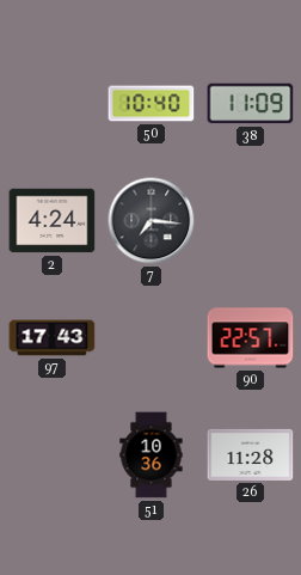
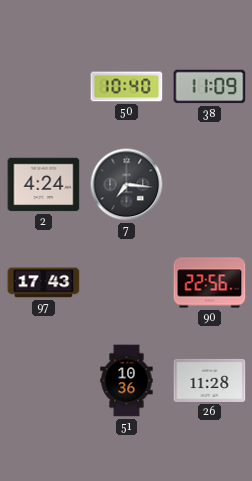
90: 22:57 -> 22:56
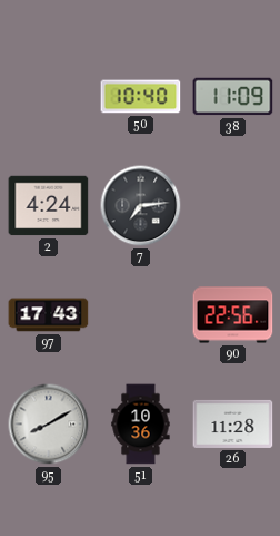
7: 7:16 -> 7:14
95: none -> 8:10
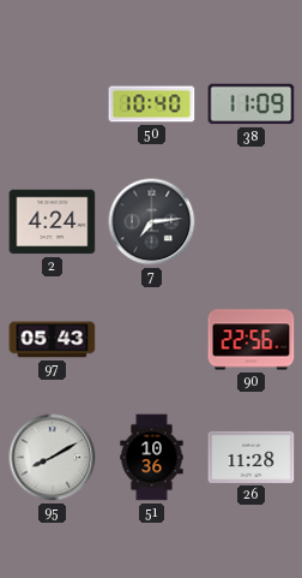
97: 17:43 -> 05:43
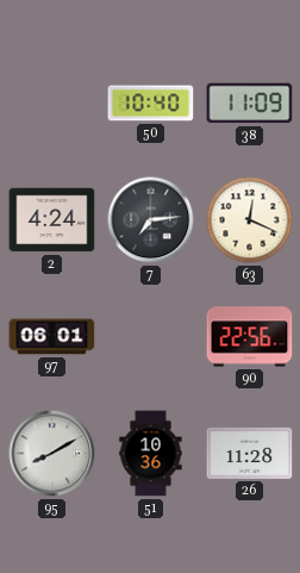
63: none -> 12:19
97: 05:43 -> 06:01
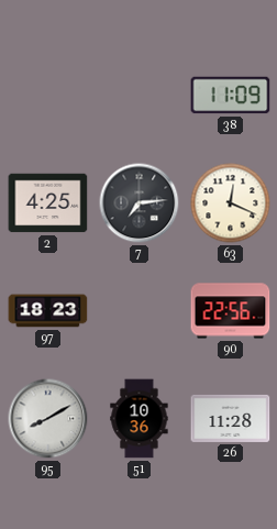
50: 10:40 -> none
2: 4:24 -> 4:25
97: 06:01 -> 18:23
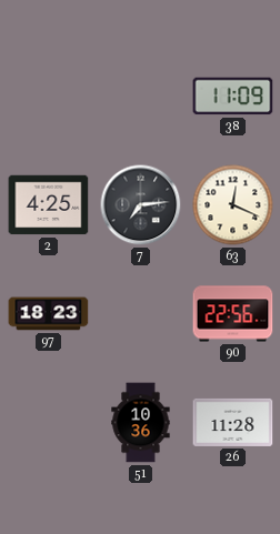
95: 8:10 -> none
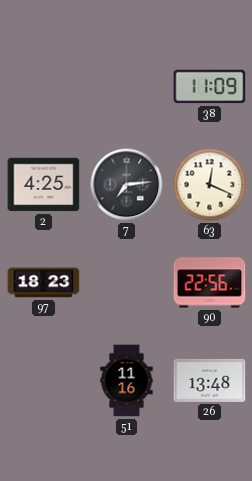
51: 10:36 -> 11:16
26: 11:28 -> 13:48
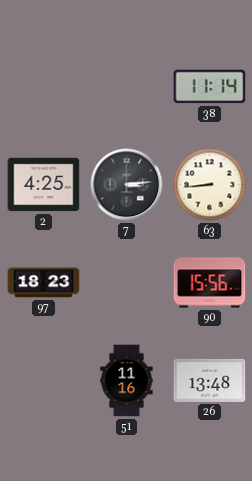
38: 11:09 -> 11:14
7: 7:14 -> 3:14
63: 12:19 -> 8:44
90: 22:56 -> 15:56
